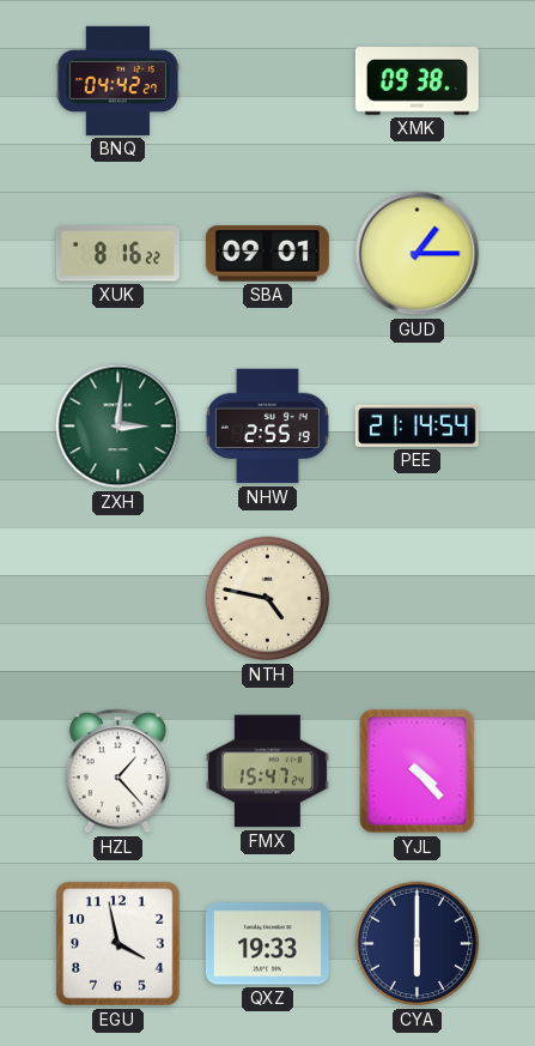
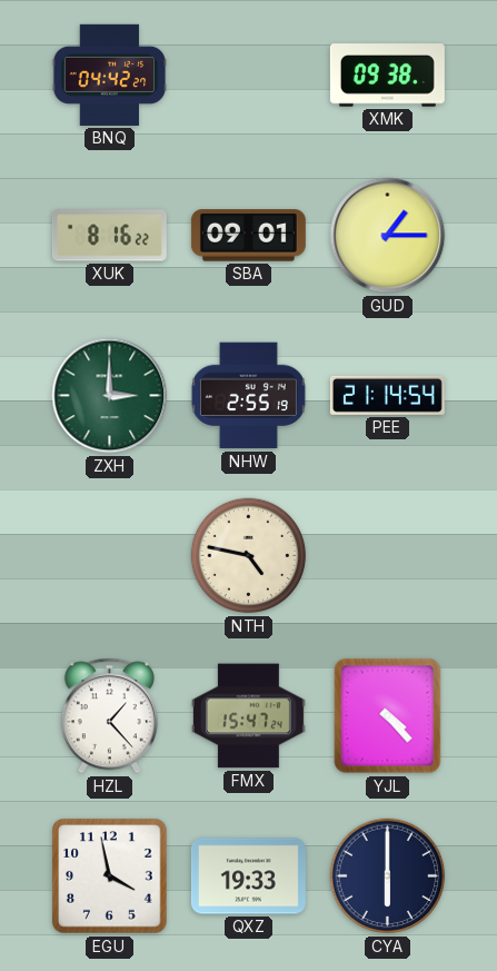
ZXH: 3:01 -> 3:00
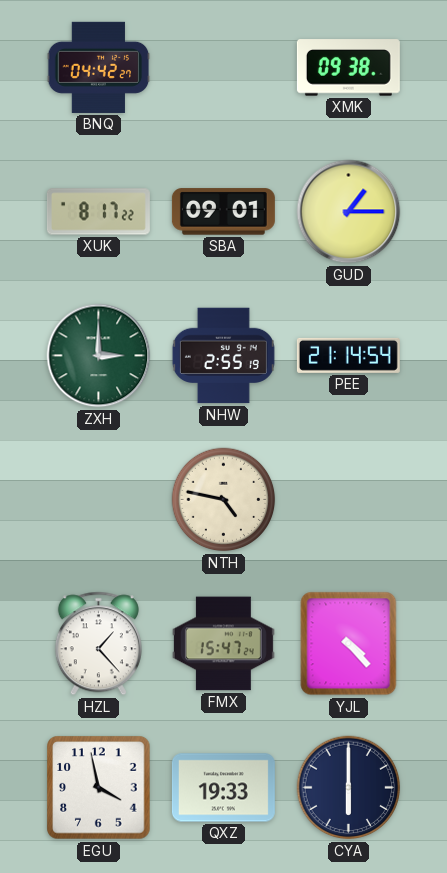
XUK: 8:16 -> 8:17
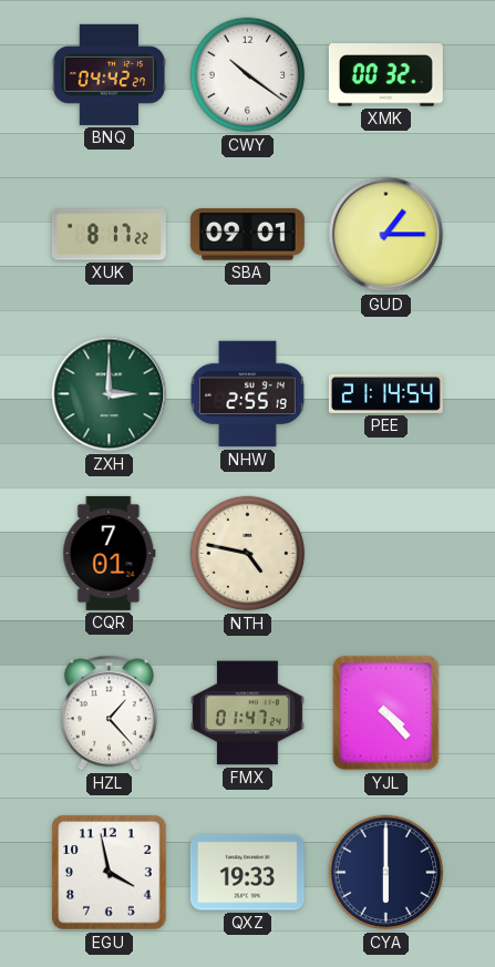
CWY: none -> 10:21
XMK: 09:38 -> 00:32
CQR: none -> 7:01
FMX: 15:47 -> 01:47
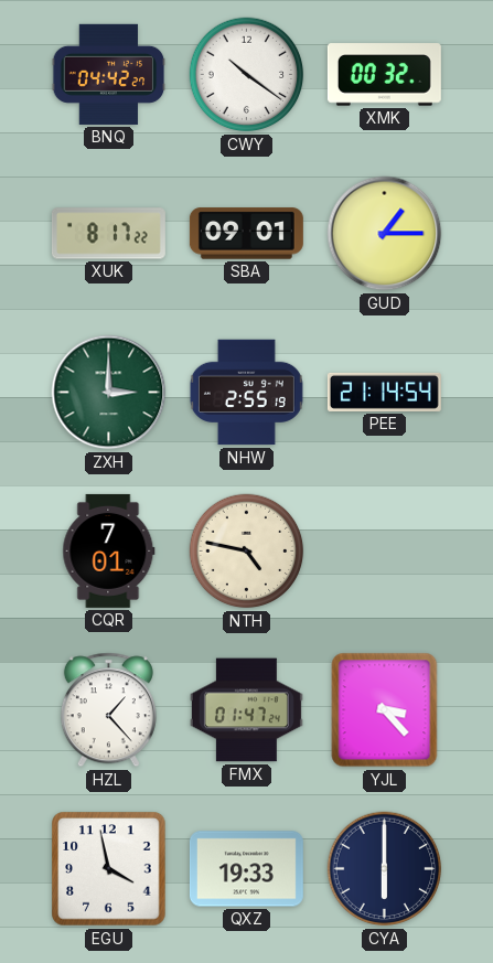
YJL: 4:23 -> 3:23
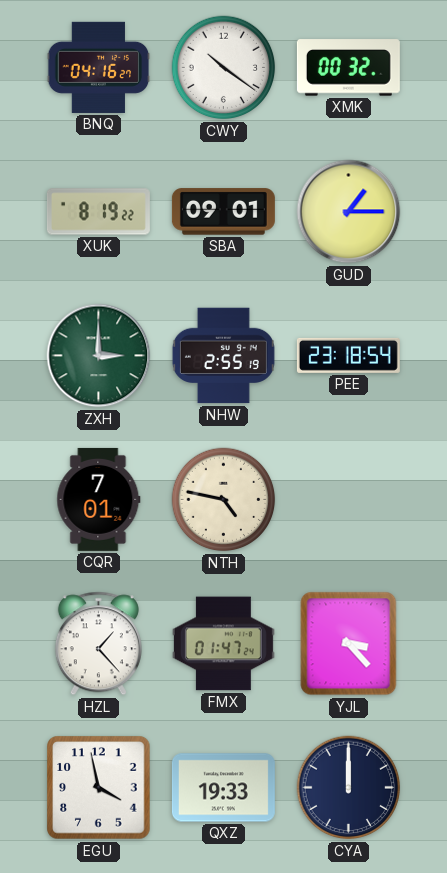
BNQ: 04:42 -> 04:16
XUK: 8:17 -> 8:19
PEE: 21:14 -> 23:18
CYA: 6:00 -> 12:00
